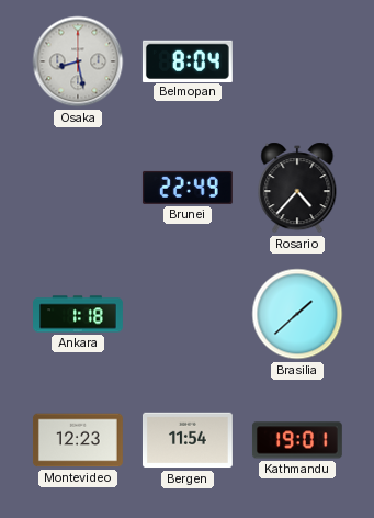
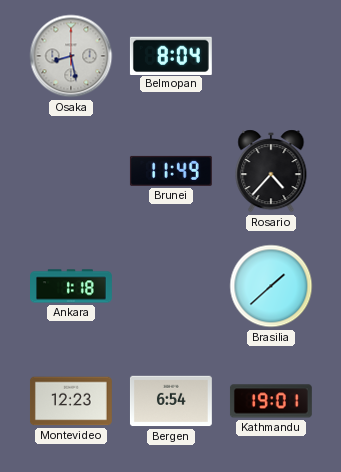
Brunei: 22:49 -> 11:49
Bergen: 11:54 -> 6:54
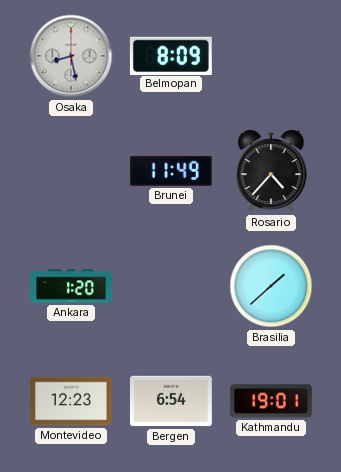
Belmopan: 8:04 -> 8:09
Ankara: 1:18 -> 1:20
